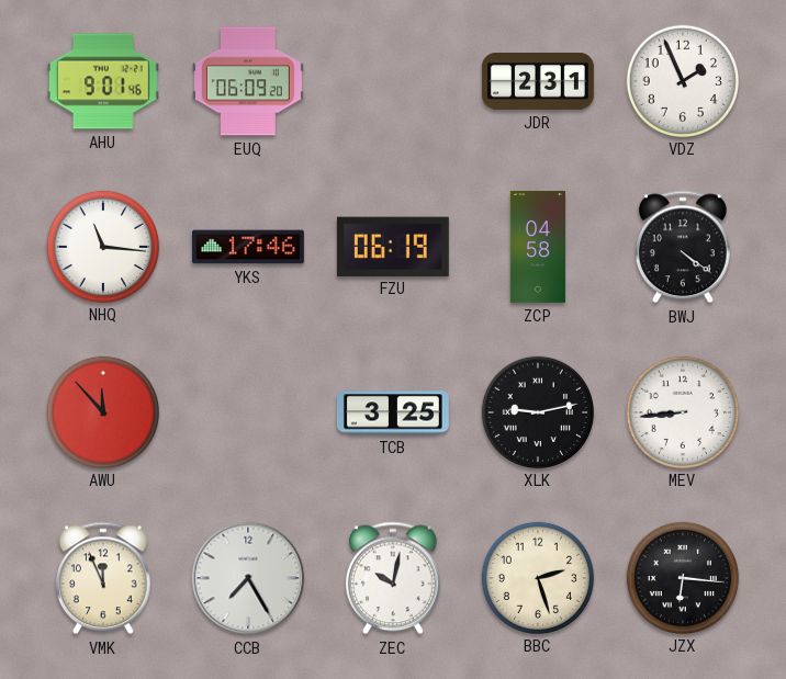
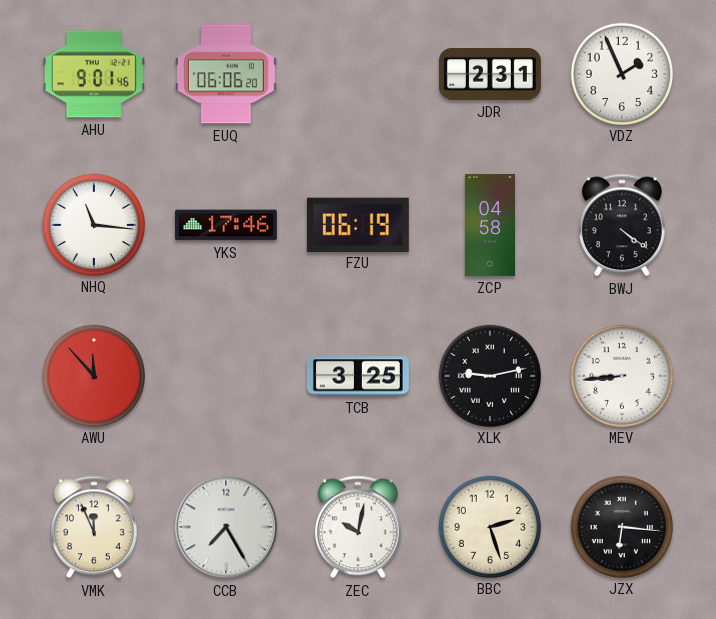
EUQ: 06:09 -> 06:06
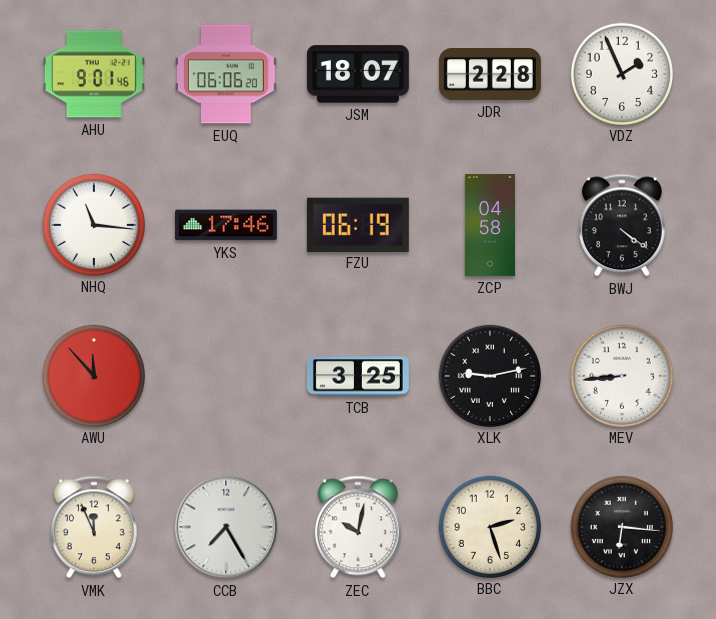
JSM: none -> 18:07
JDR: 2:31 -> 2:28
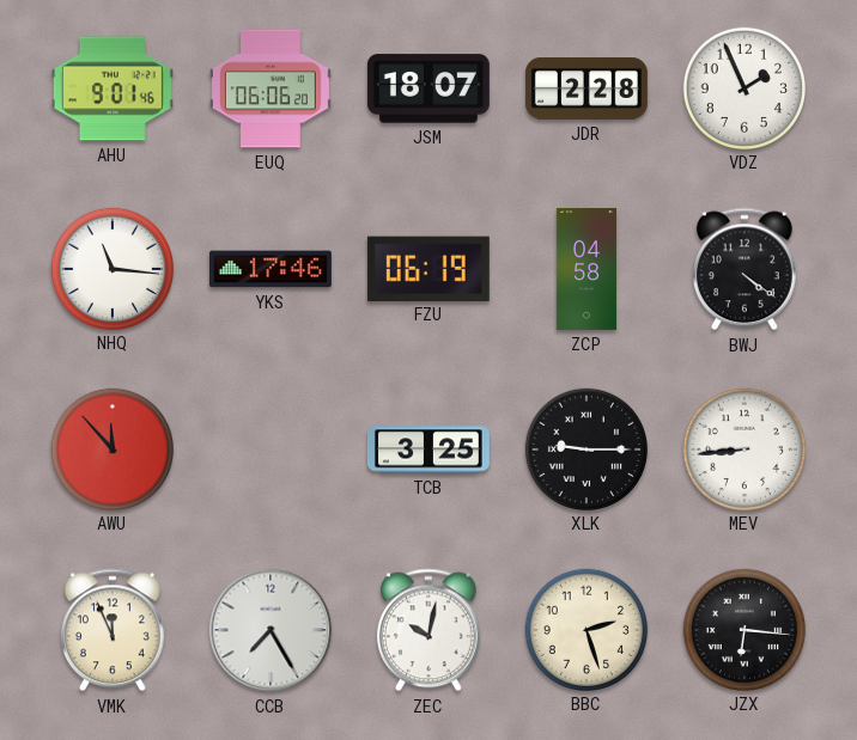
XLK: 9:13 -> 9:15
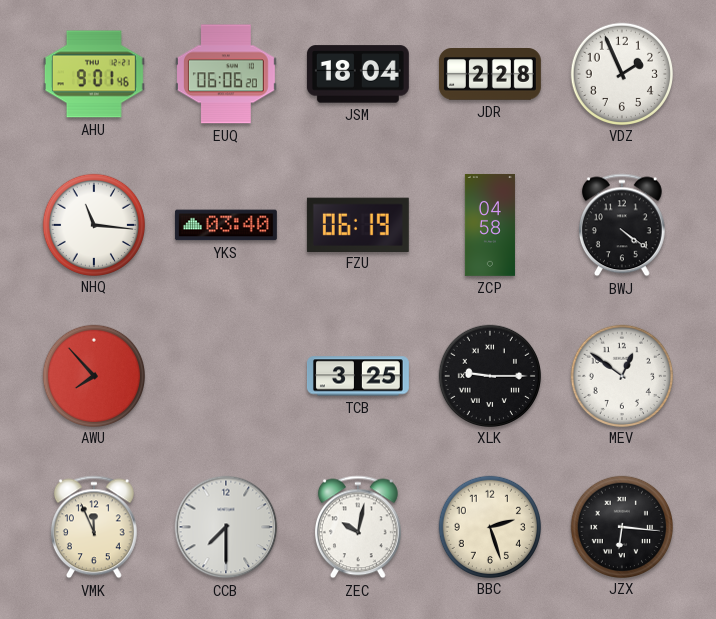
JSM: 18:07 -> 18:04
YKS: 17:46 -> 03:40
AWU: 11:53 -> 7:53
MEV: 8:44 -> 12:51
CCB: 7:25 -> 7:30
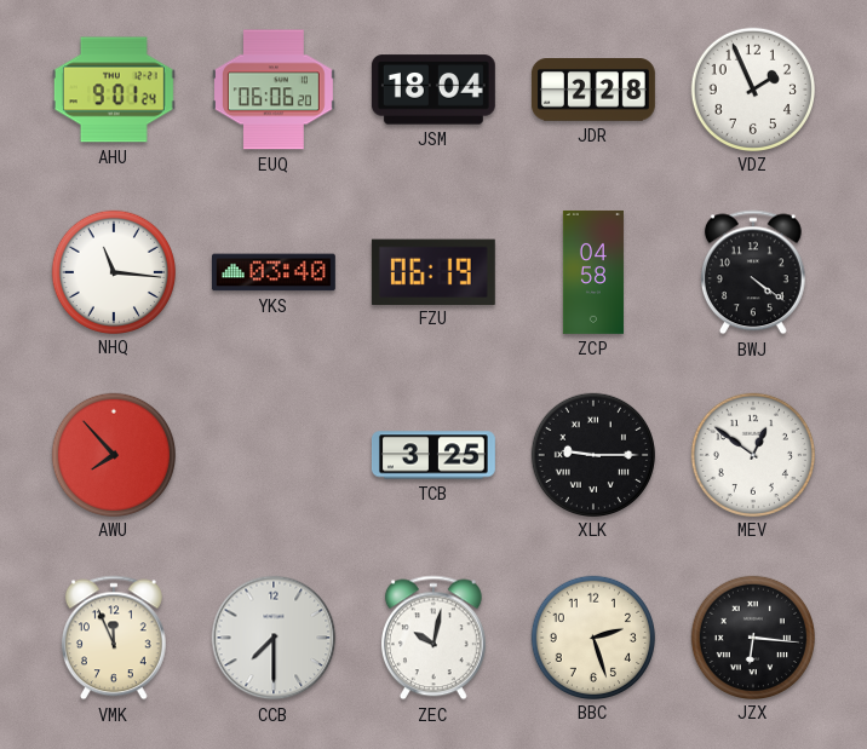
AHU: 9:01:46 -> 9:01:24
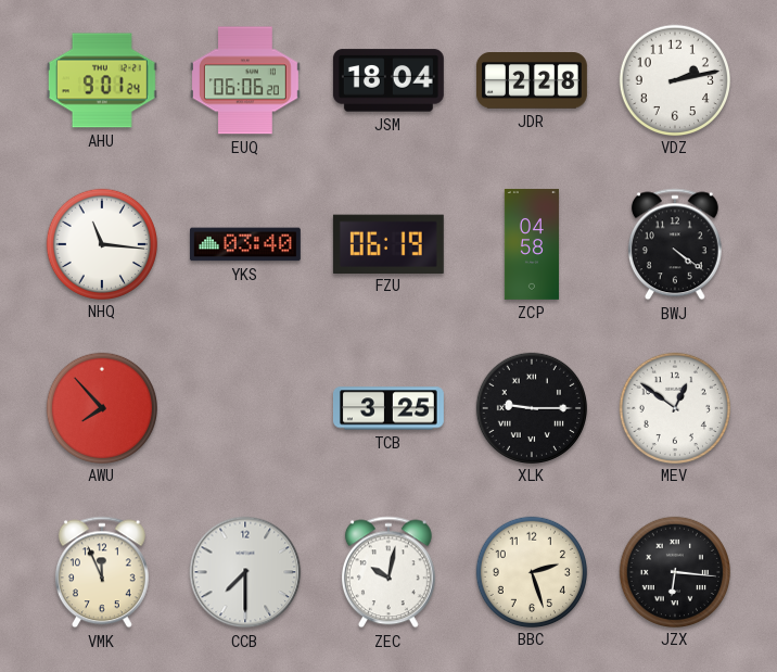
VDZ: 1:56 -> 2:13
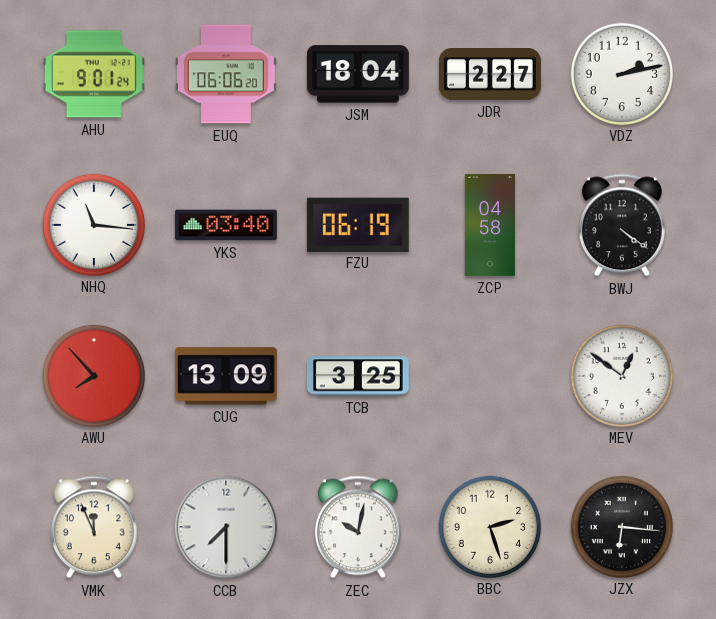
JDR: 2:28 -> 2:27
CUG: none -> 13:09
XLK: 9:15 -> none
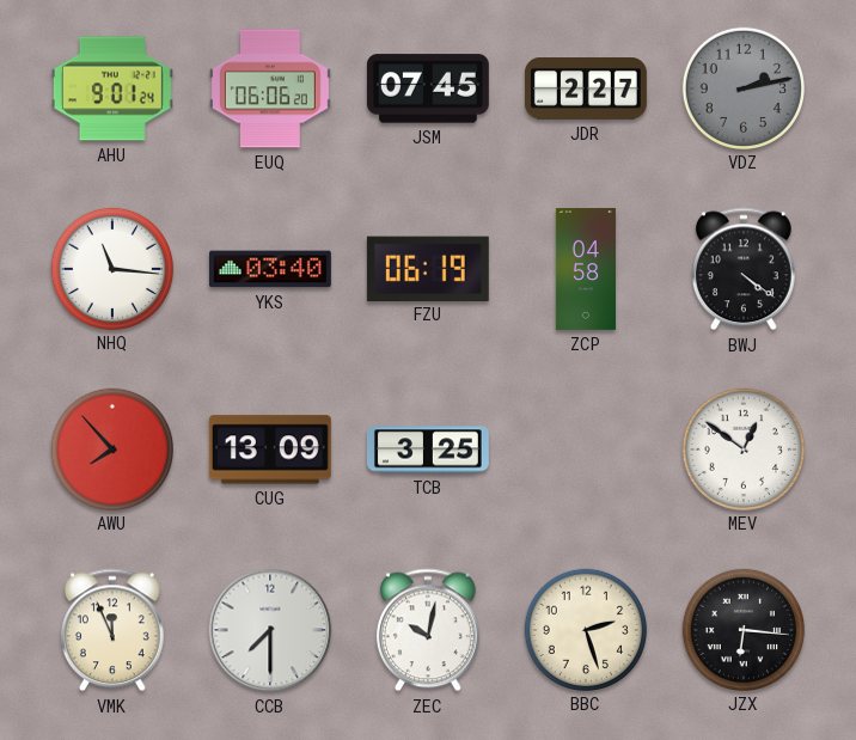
JSM: 18:04 -> 07:45
VDZ dial: white -> grey
